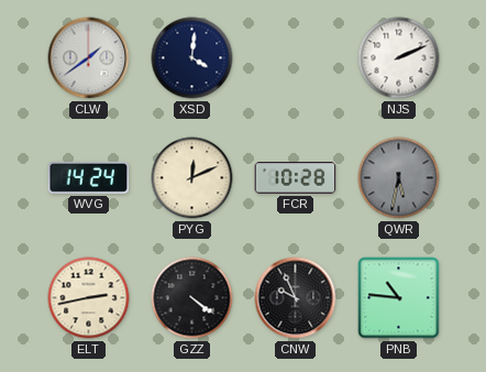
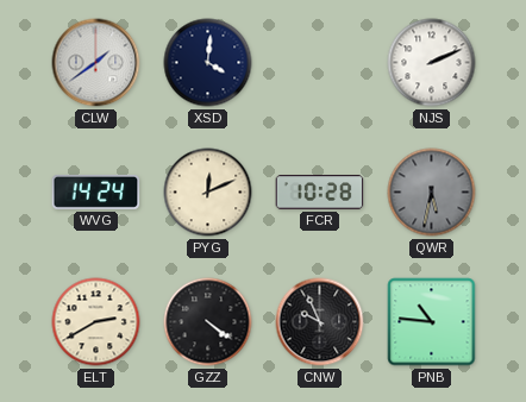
ELT: 2:43 -> 2:40
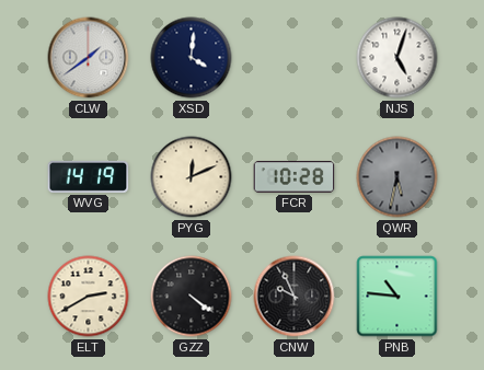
NJS: 2:11 -> 5:03
WVG: 14:24 -> 14:19
